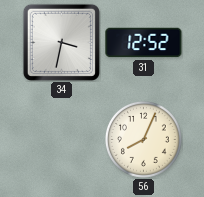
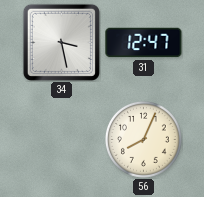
34: 3:32 -> 3:28
31: 12:52 -> 12:47
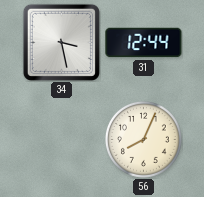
31: 12:47 -> 12:44
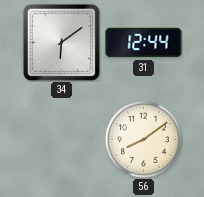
34: 3:28 -> 6:09
56: 8:04 -> 8:09
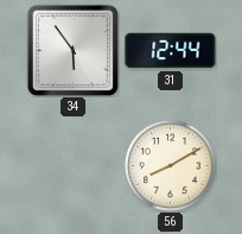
34: 6:09 -> 5:54
56: 8:09 -> 8:10
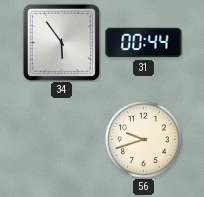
31: 12:44 -> 00:44
56: 8:10 -> 9:42
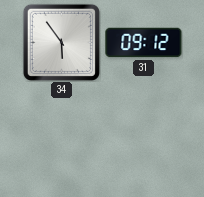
31: 00:44 -> 09:12
56: 9:42 -> none
